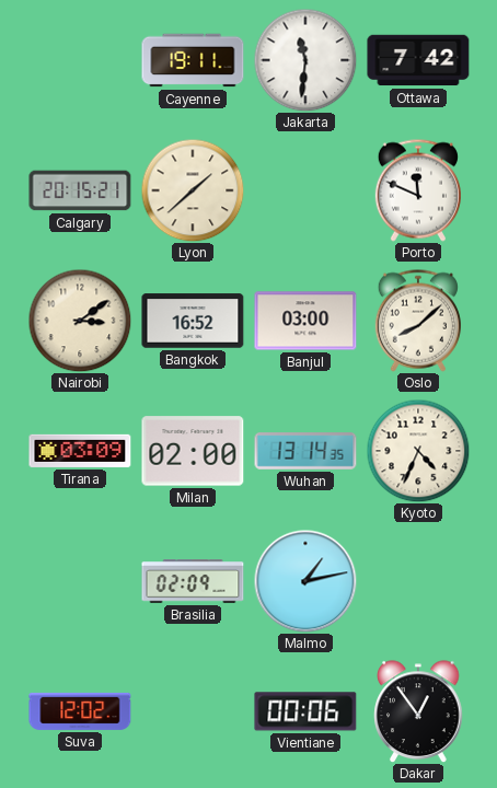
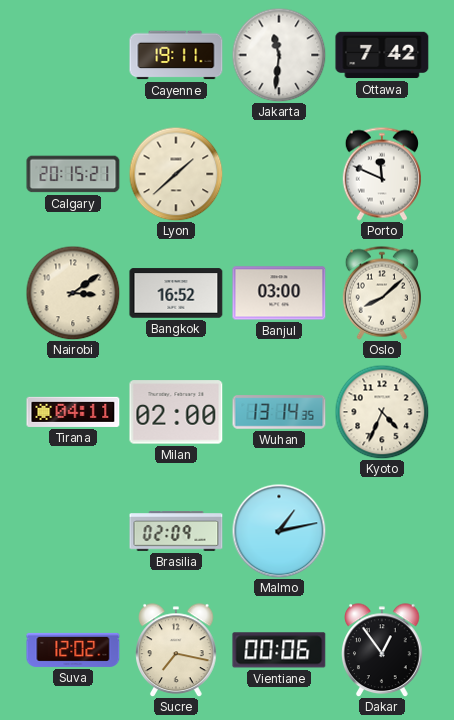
Tirana: 03:09 -> 04:11
Sucre: none -> 7:17
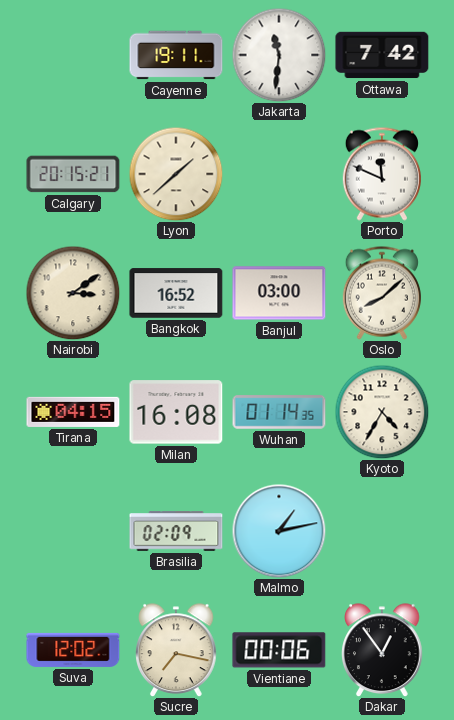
Tirana: 04:11 -> 04:15
Milan: 02:00 -> 16:08
Wuhan: 13:14 -> 01:14
Kyoto: 4:34 -> 4:35
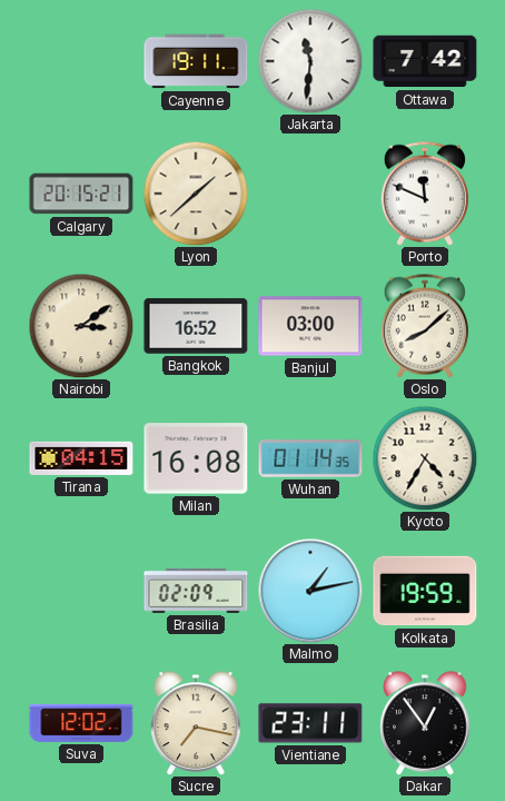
Kolkata: none -> 19:59
Vientiane: 00:06 -> 23:11
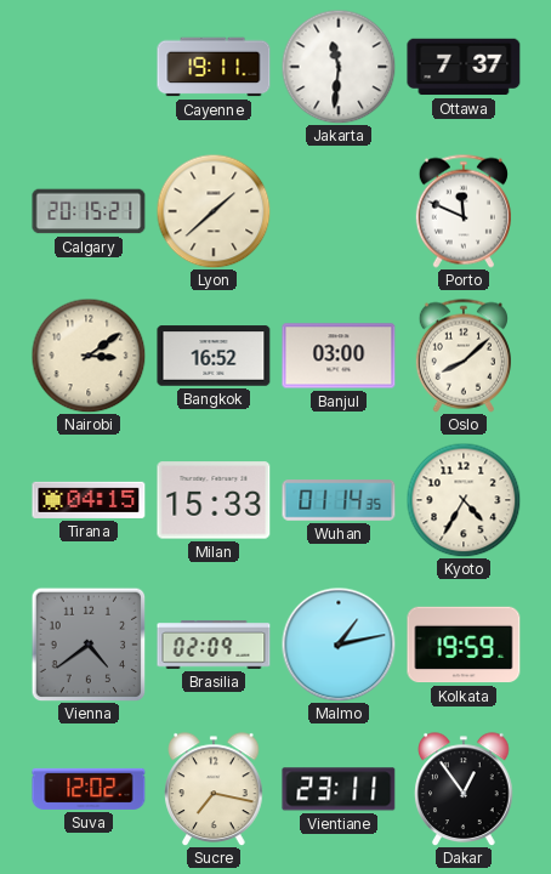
Ottawa: 7:42 -> 7:37
Milan: 16:08 -> 15:33
Vienna: none -> 4:39
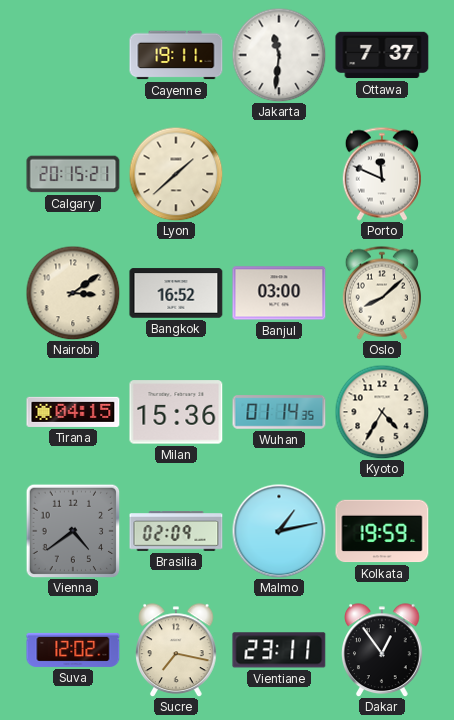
Milan: 15:33 -> 15:36
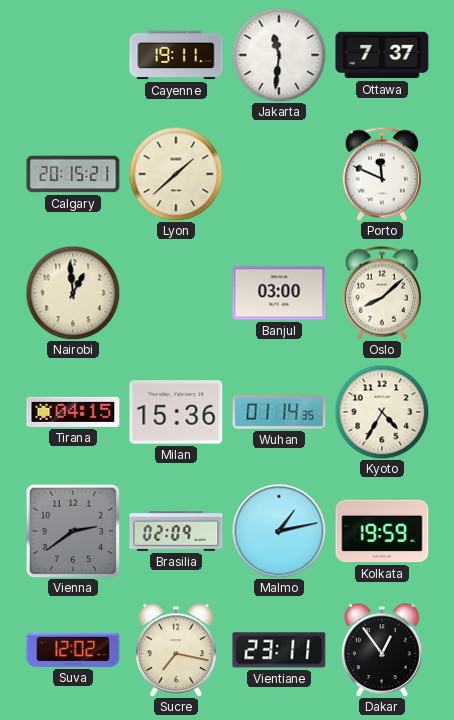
Nairobi: 3:09 -> 12:59
Bangkok: 16:52 -> none
Vienna: 4:39 -> 2:39
